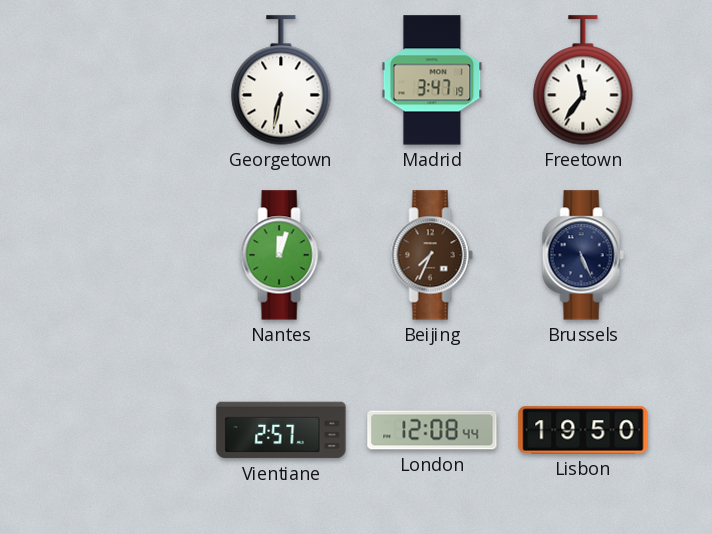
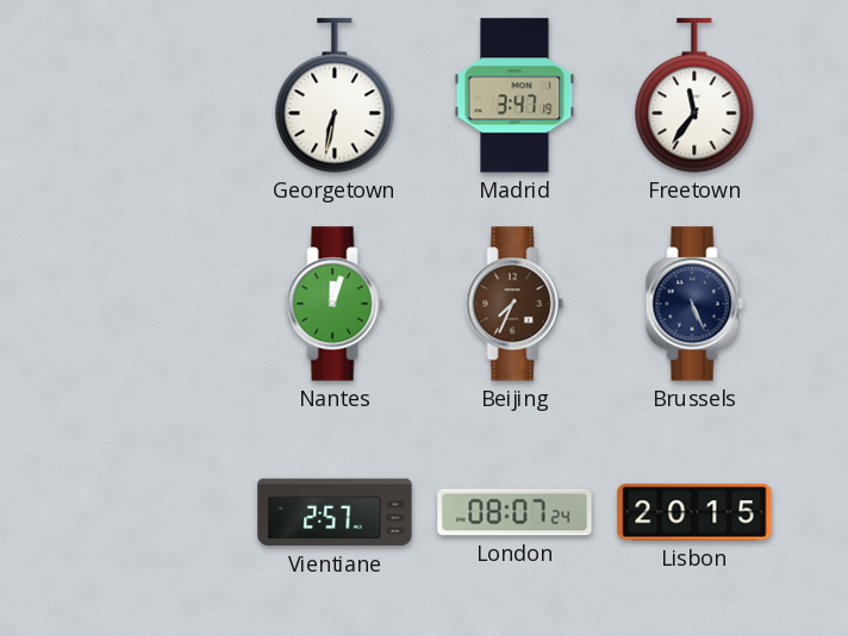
London: 12:08 -> 08:07
Lisbon: 19:50 -> 20:15
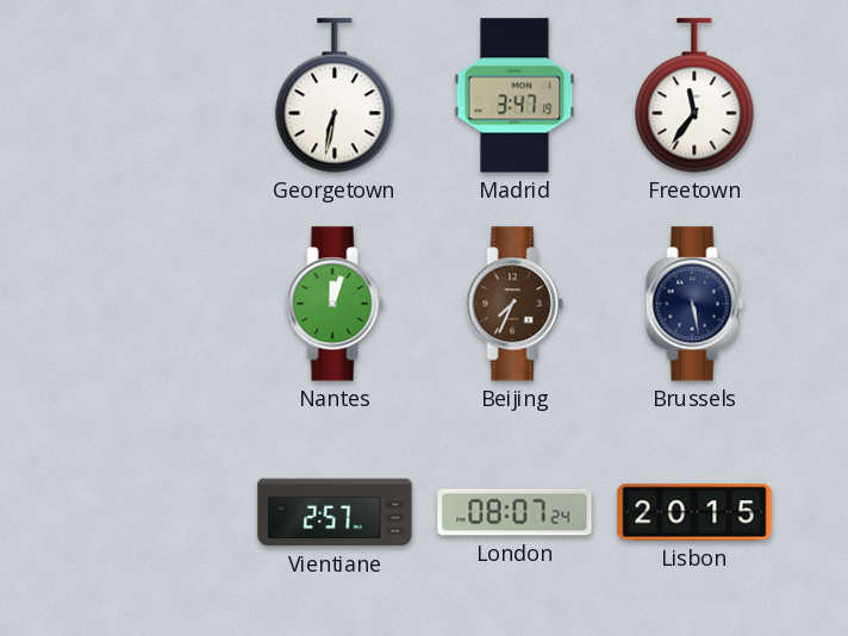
Brussels: 5:26 -> 5:28
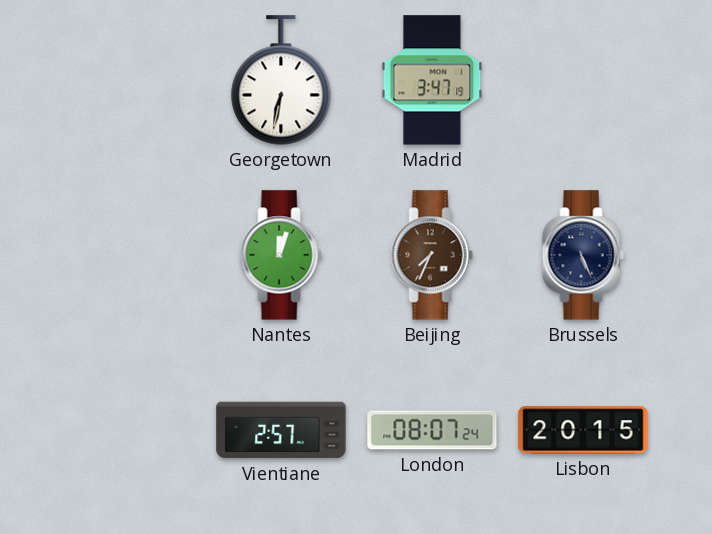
Freetown: 11:36 -> none
Brussels: 5:28 -> 5:26
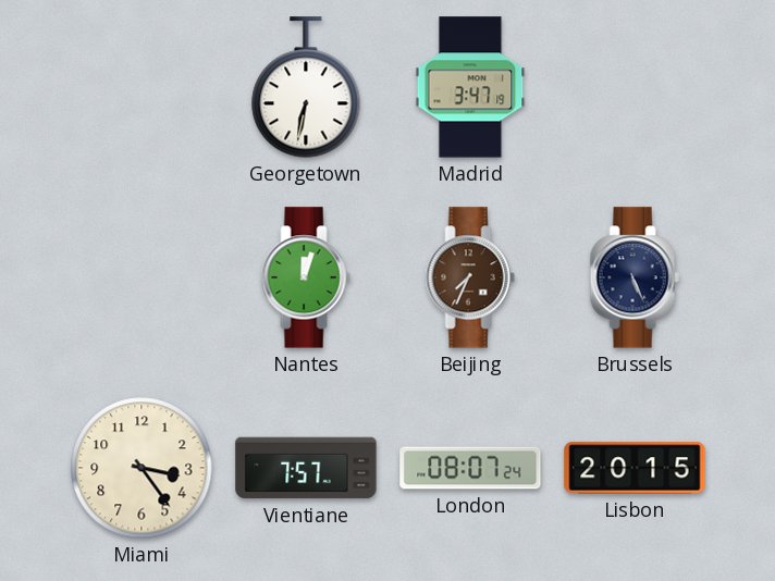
Miami: none -> 3:24
Vientiane: 2:57 -> 7:57
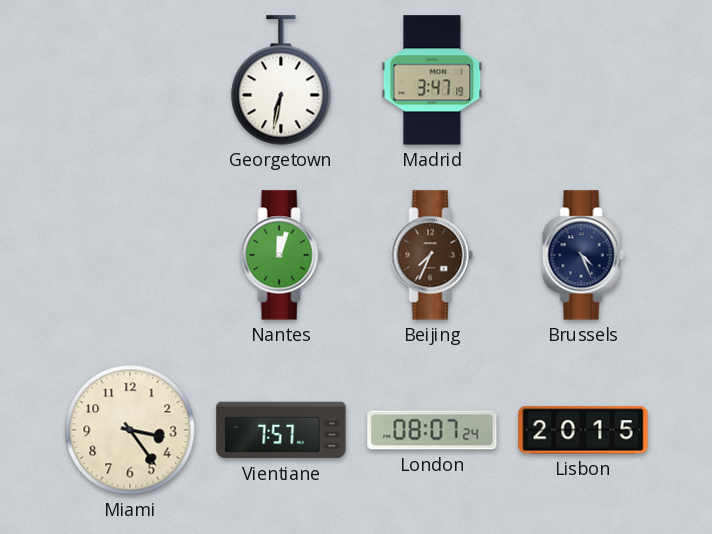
Brussels: 5:26 -> 4:26
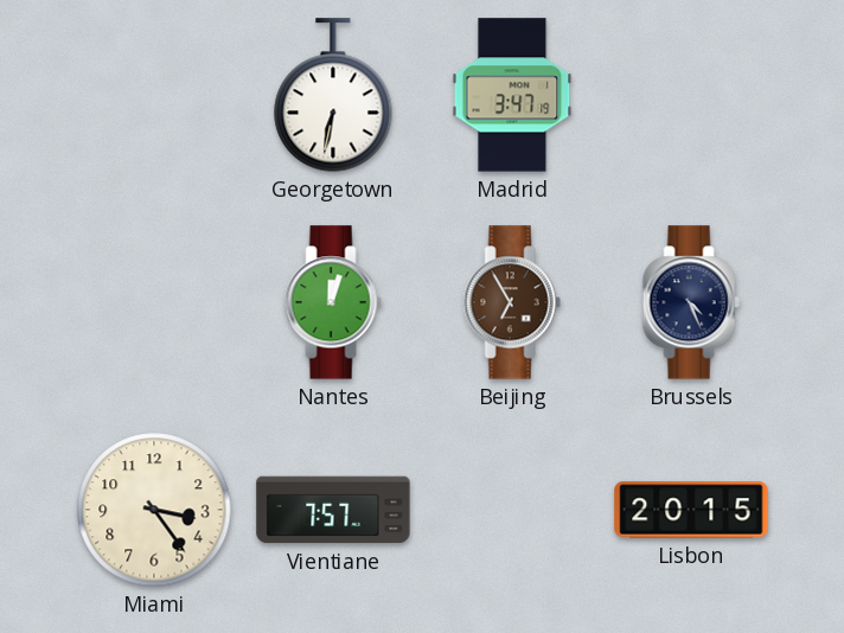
Beijing: 7:34 -> 6:55
London: 08:07 -> none
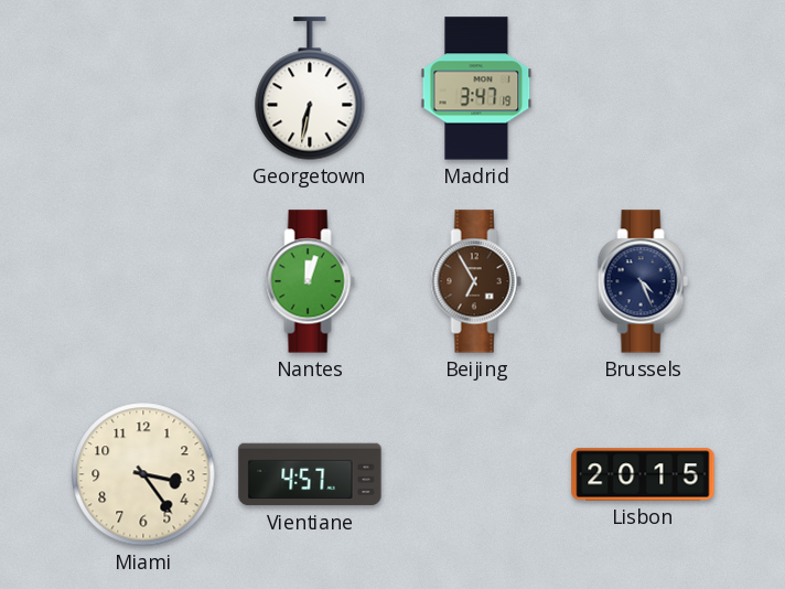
Vientiane: 7:57 -> 4:57
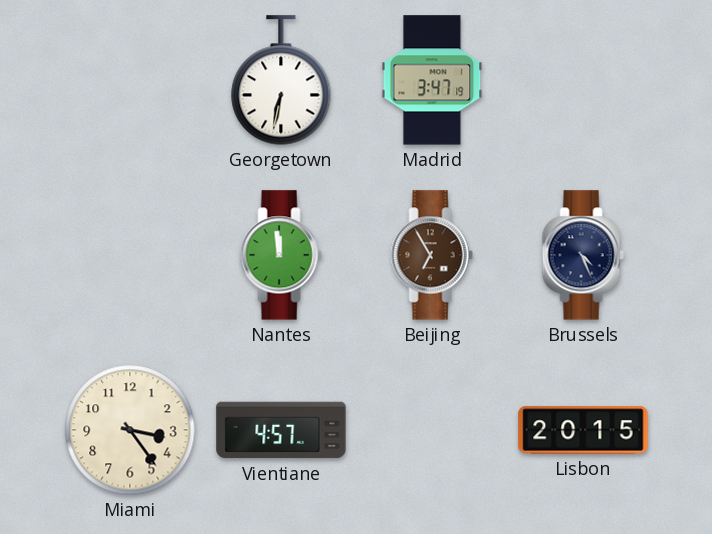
Nantes: 12:03 -> 11:59
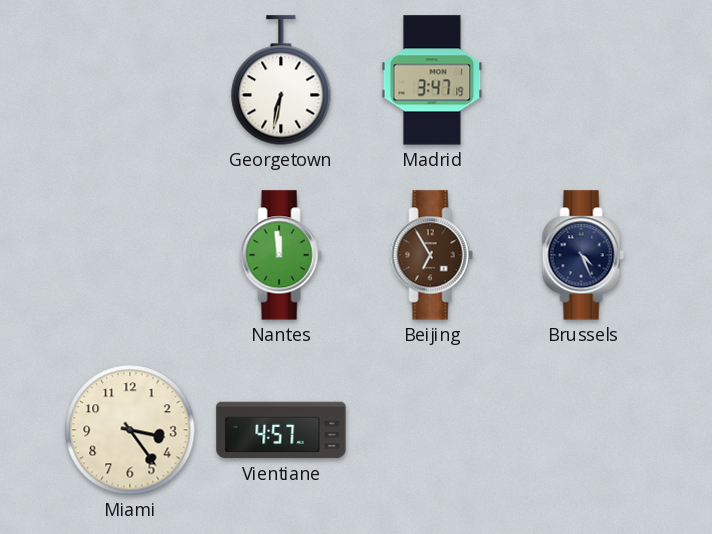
Lisbon: 20:15 -> none
